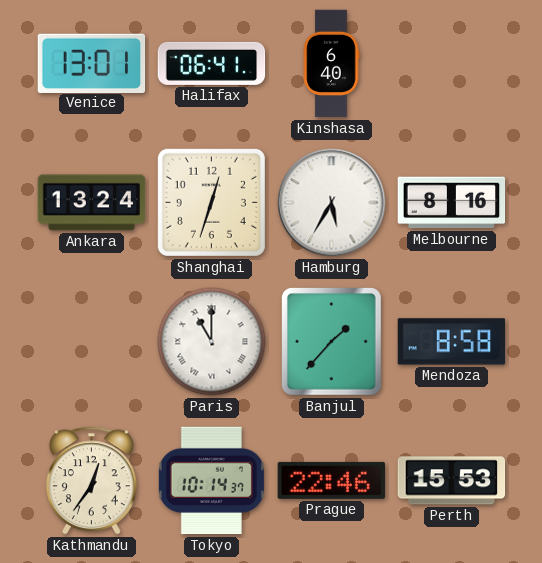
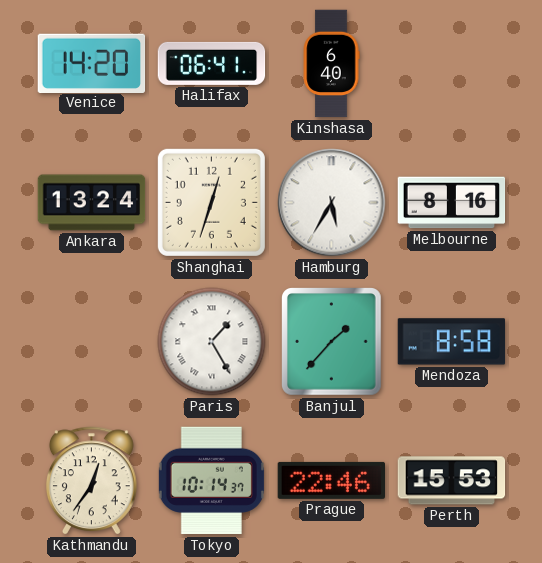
Venice: 13:01 -> 14:20
Paris: 11:00 -> 1:25
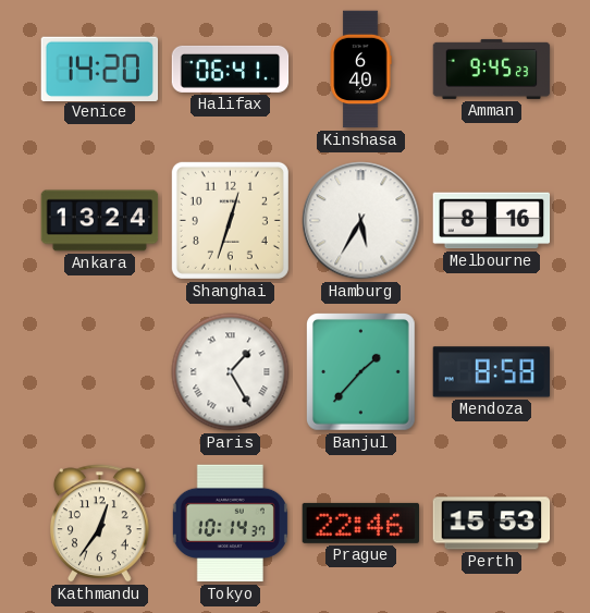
Amman: none -> 9:45
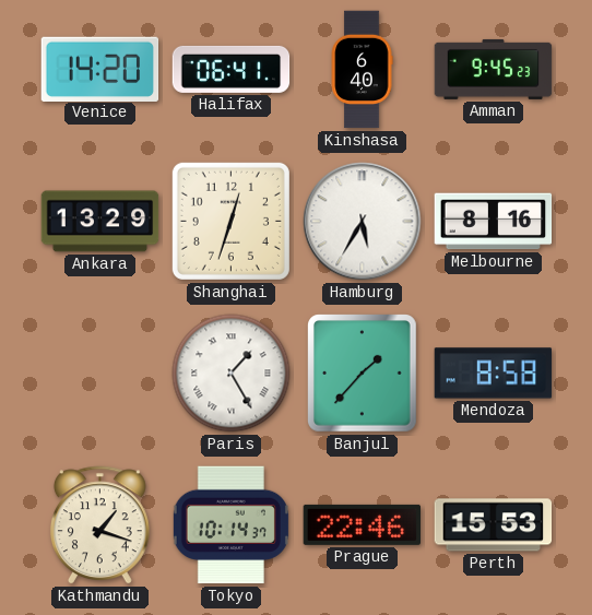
Ankara: 13:24 -> 13:29
Kathmandu: 12:36 -> 1:18
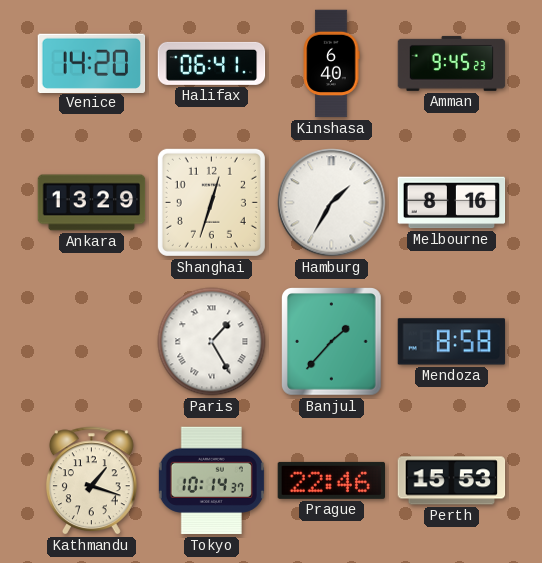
Hamburg: 5:35 -> 1:35
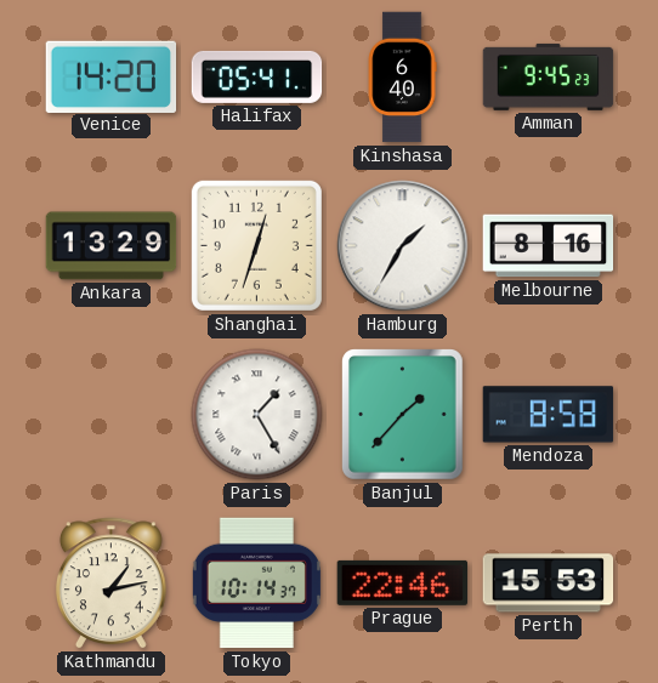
Halifax: 06:41 -> 05:41
Kathmandu: 1:18 -> 1:13
